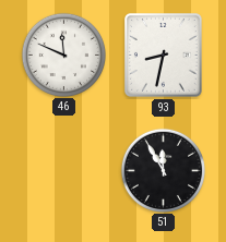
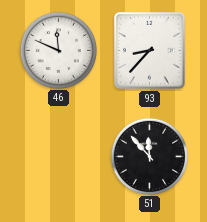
93: 8:32 -> 8:37
51: 11:55 -> 11:53
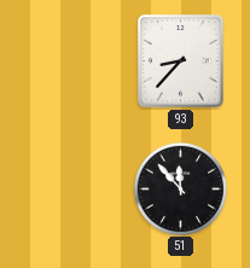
46: 11:49 -> none
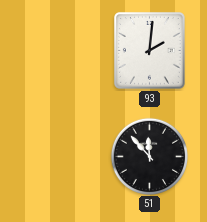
93: 8:37 -> 2:01
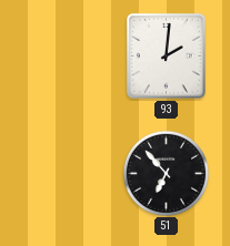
51: 11:53 -> 6:53
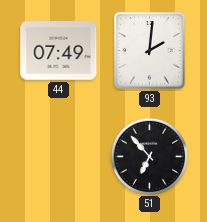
44: none -> 07:49
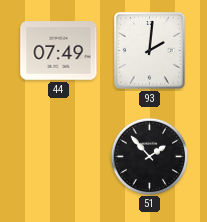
51: 6:53 -> 1:53
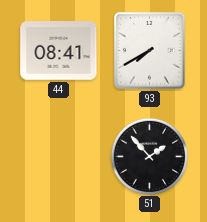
44: 07:49 -> 08:41
93: 2:01 -> 7:40
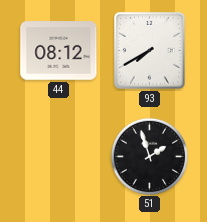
44: 08:41 -> 08:12
51: 1:53 -> 1:57
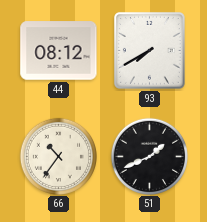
66: none -> 10:36
51: 1:57 -> 1:41
